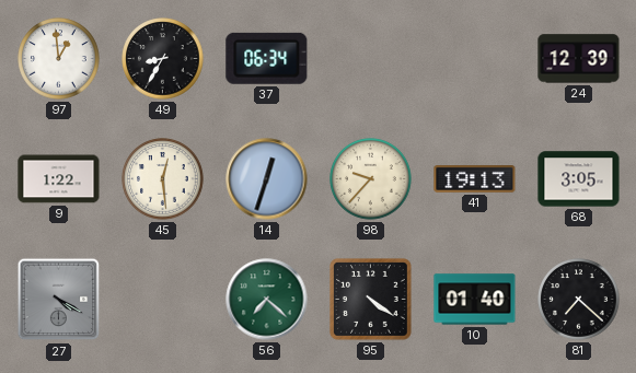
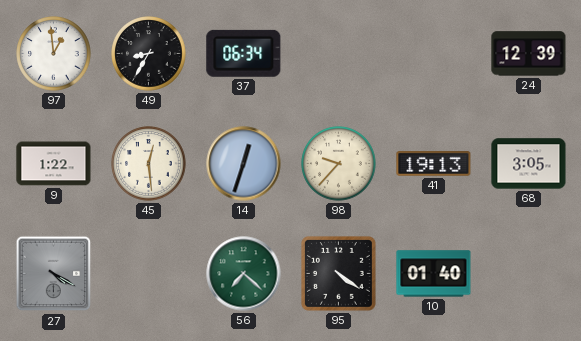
81: 7:22 -> none
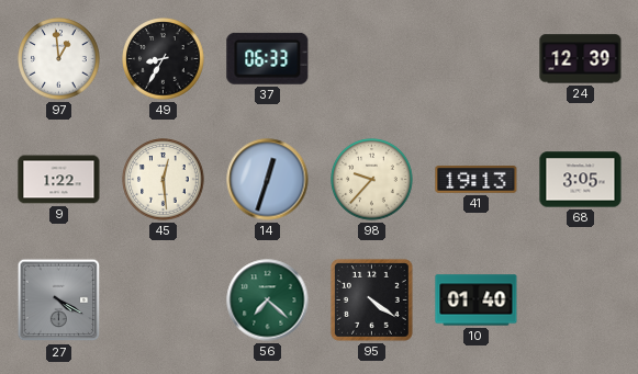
37: 06:34 -> 06:33
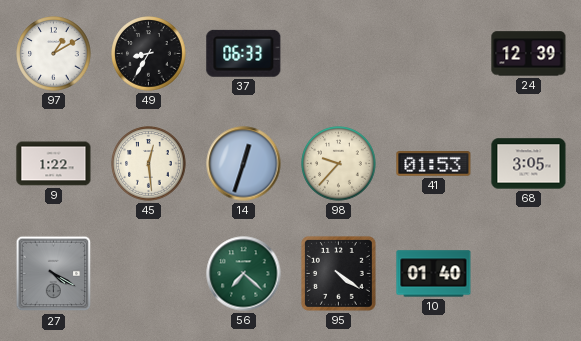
97: 12:59 -> 1:10
41: 19:13 -> 01:53
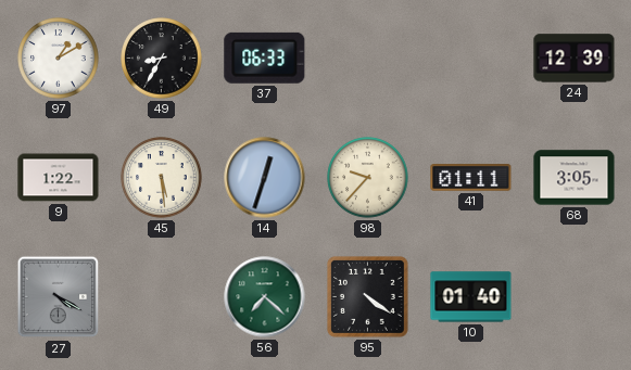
45: 12:29 -> 5:29
41: 01:53 -> 01:11
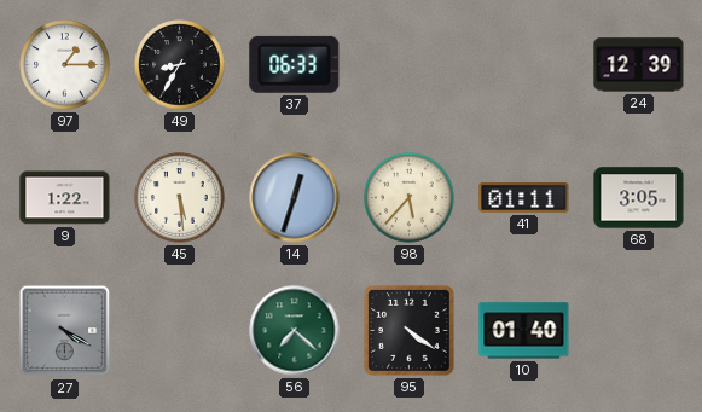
97: 1:10 -> 1:15
98: 9:37 -> 5:37
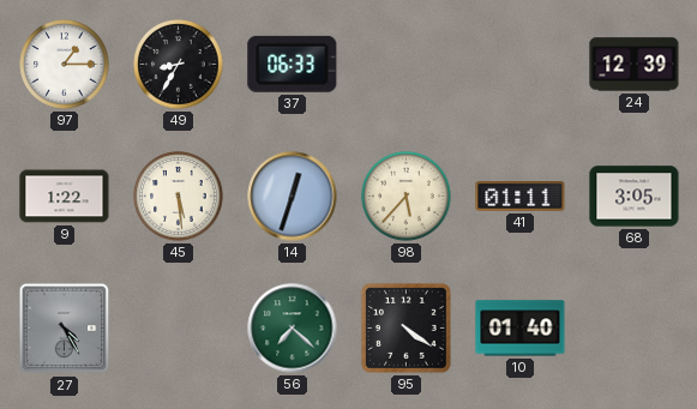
27: 4:20 -> 4:25
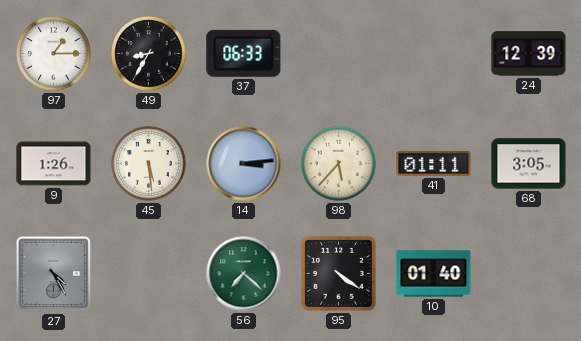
9: 1:22 -> 1:26
14: 12:33 -> 3:14
